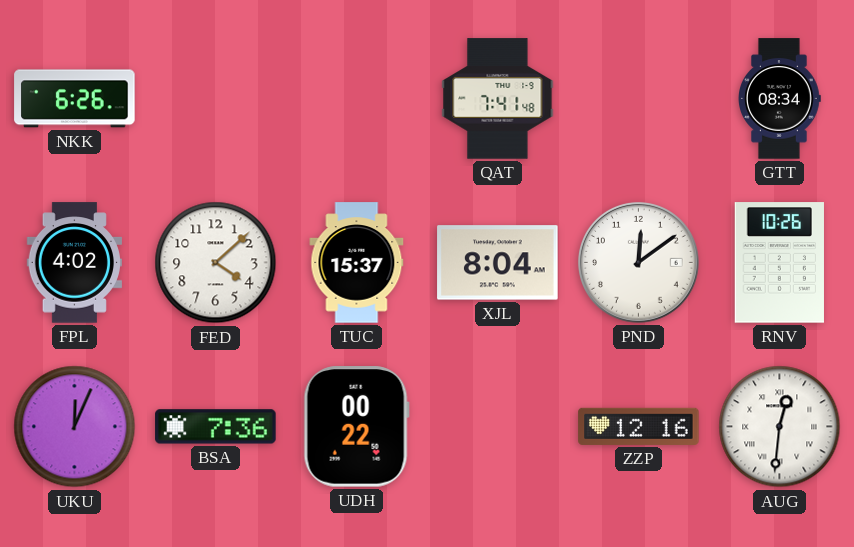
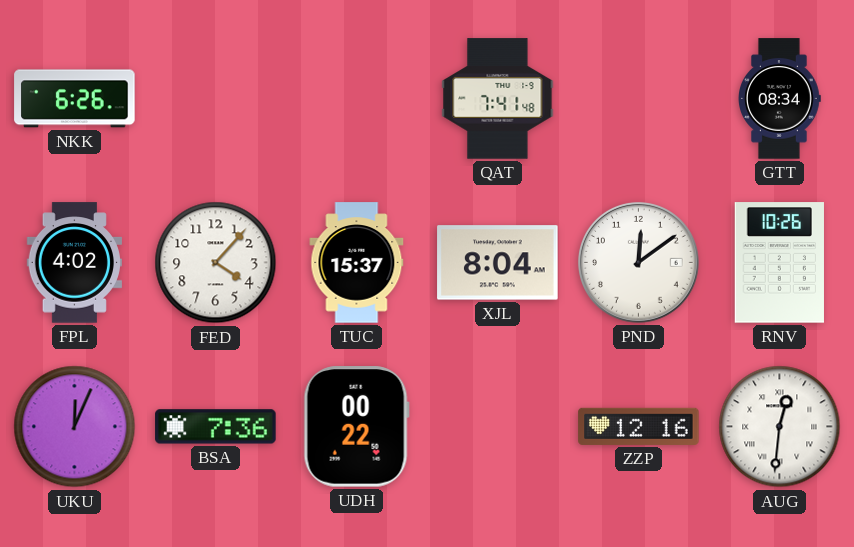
FED: 4:08 -> 4:07
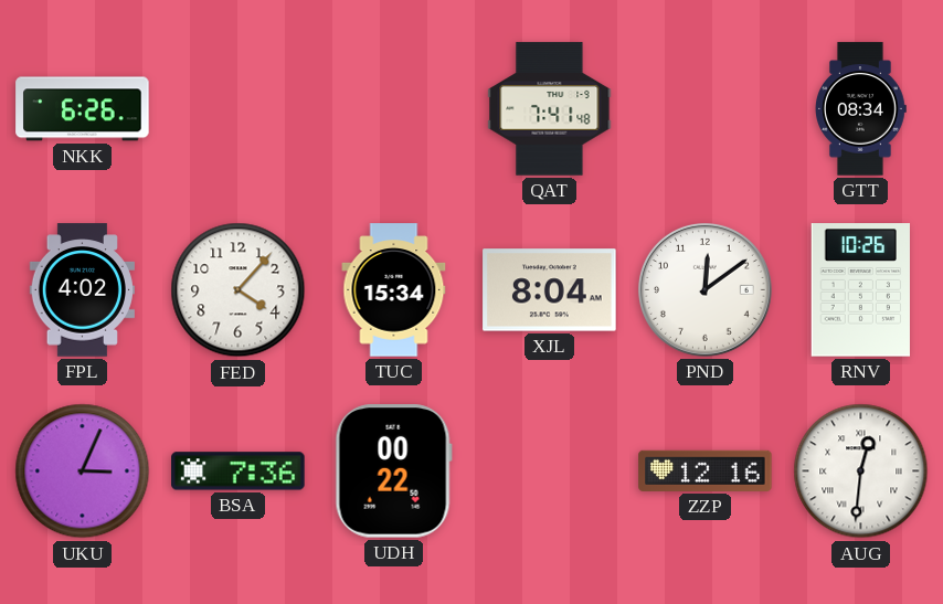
TUC: 15:37 -> 15:34
UKU: 12:04 -> 3:04
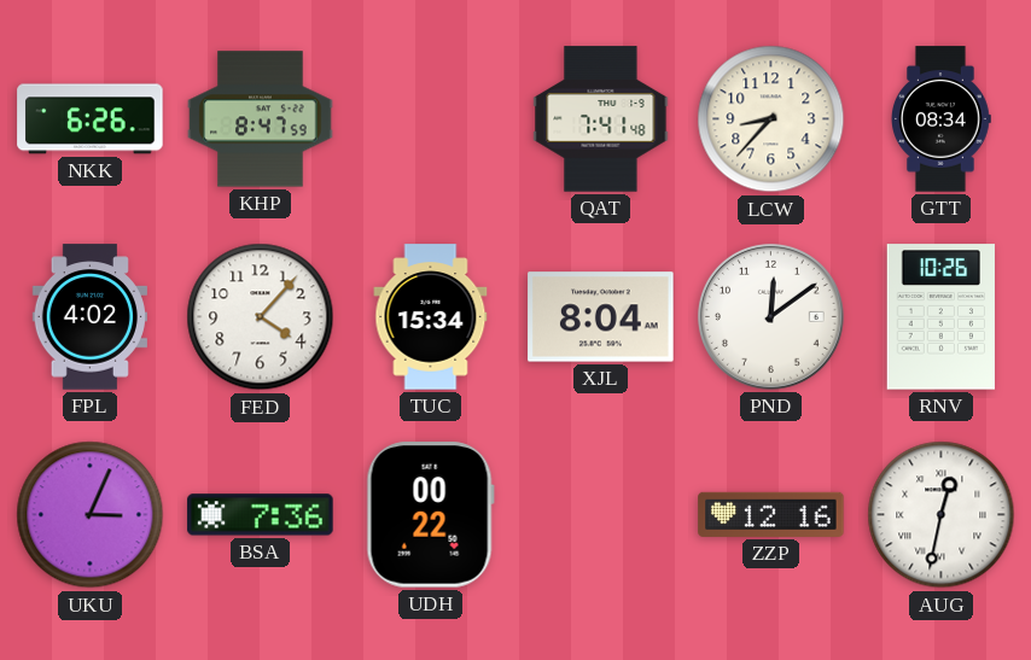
KHP: none -> 8:47
LCW: none -> 8:37
AUG: 12:31 -> 12:32
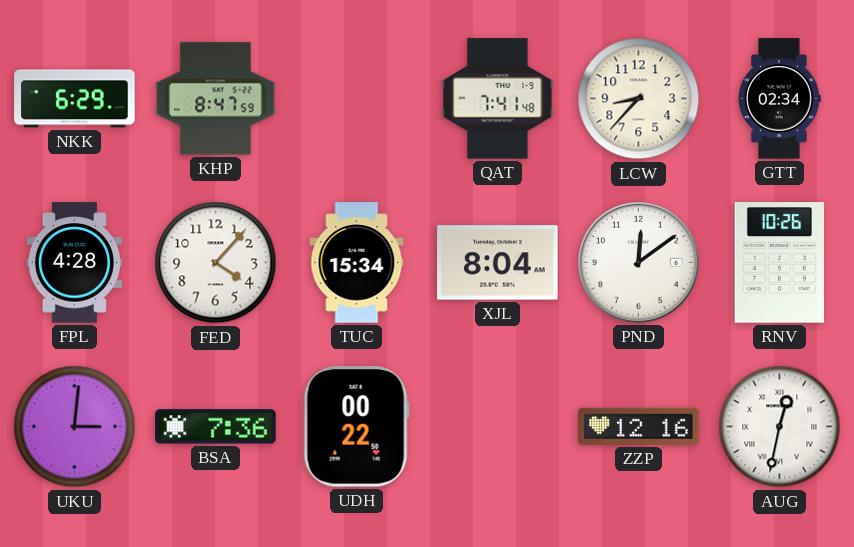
NKK: 6:26 -> 6:29
GTT: 08:34 -> 02:34
FPL: 4:02 -> 4:28
UKU: 3:04 -> 3:01
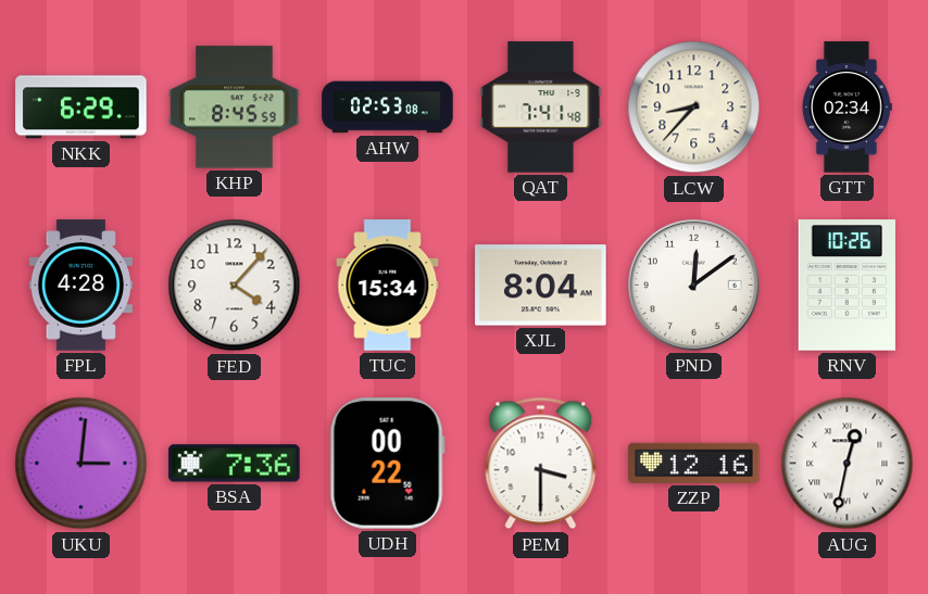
KHP: 8:47 -> 8:45
AHW: none -> 02:53
PEM: none -> 3:30
